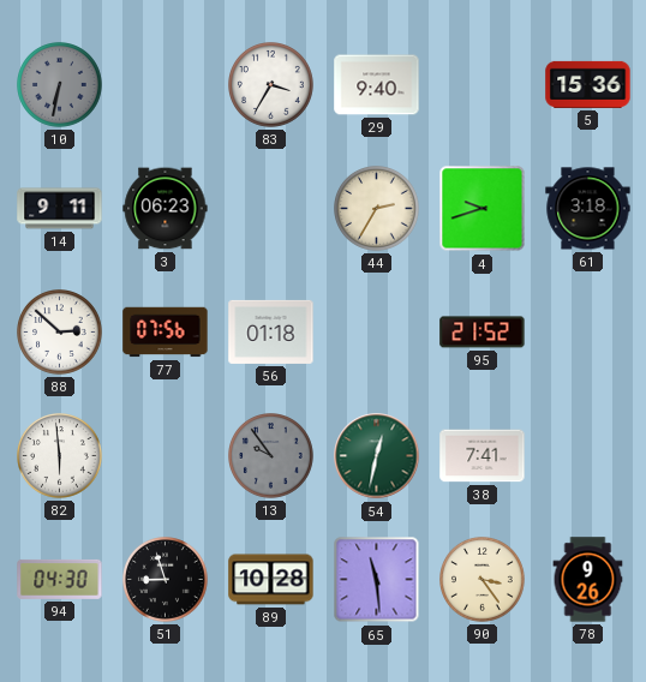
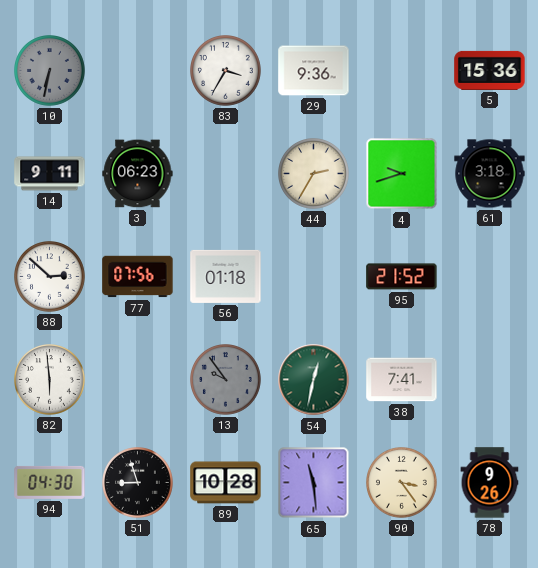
29: 9:40 -> 9:36
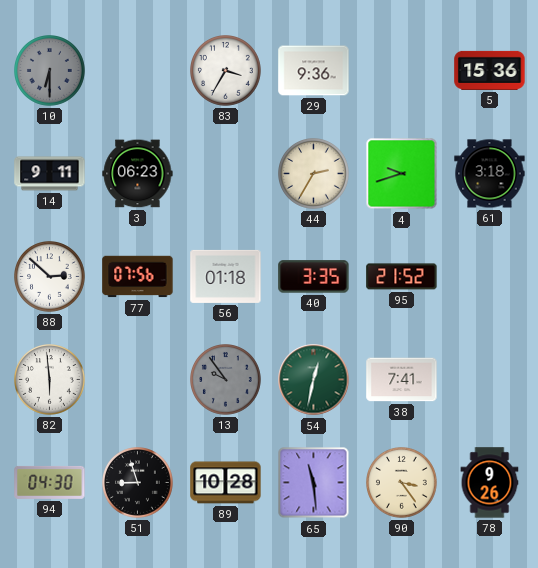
10: 6:32 -> 6:30
40: none -> 3:35
